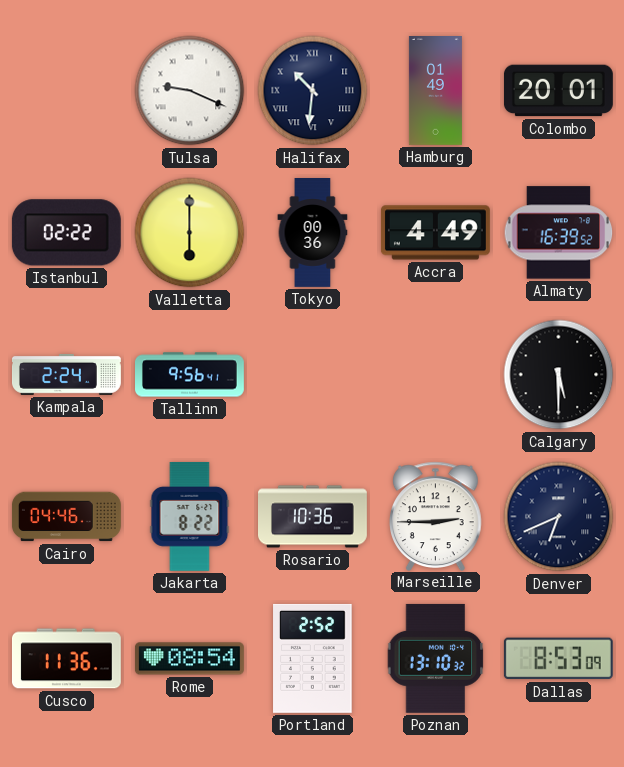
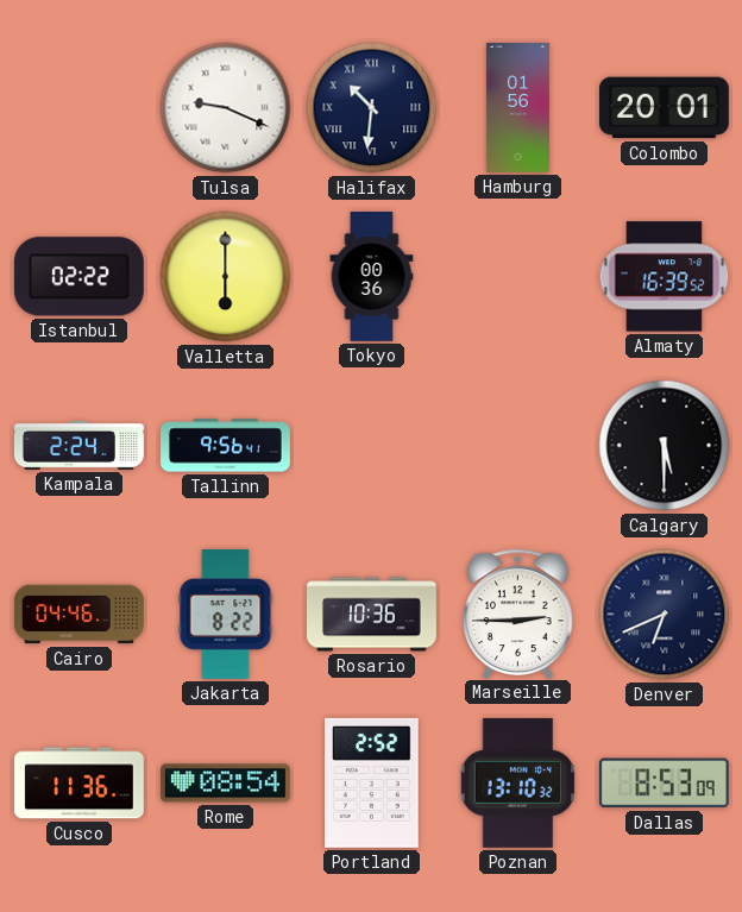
Hamburg: 01:49 -> 01:56
Accra: 4:49 -> none
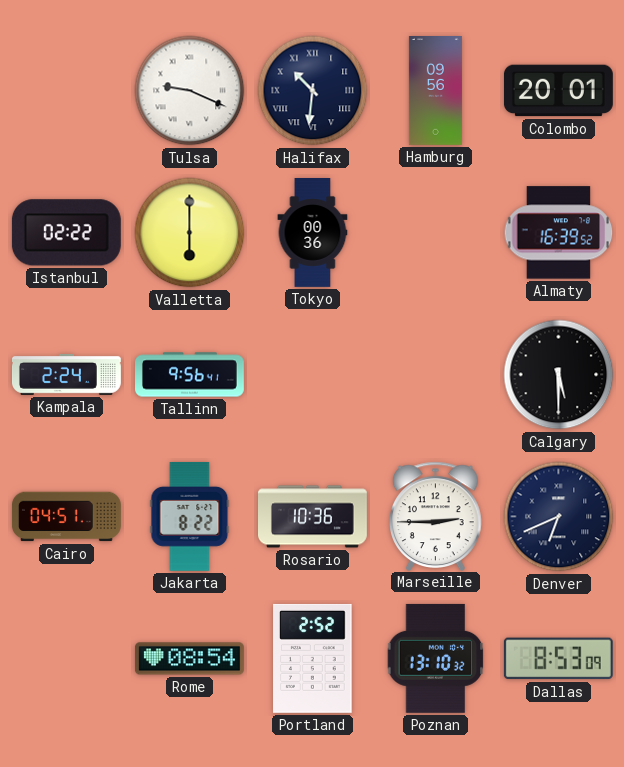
Hamburg: 01:56 -> 09:56
Cairo: 04:46 -> 04:51
Cusco: 11:36 -> none
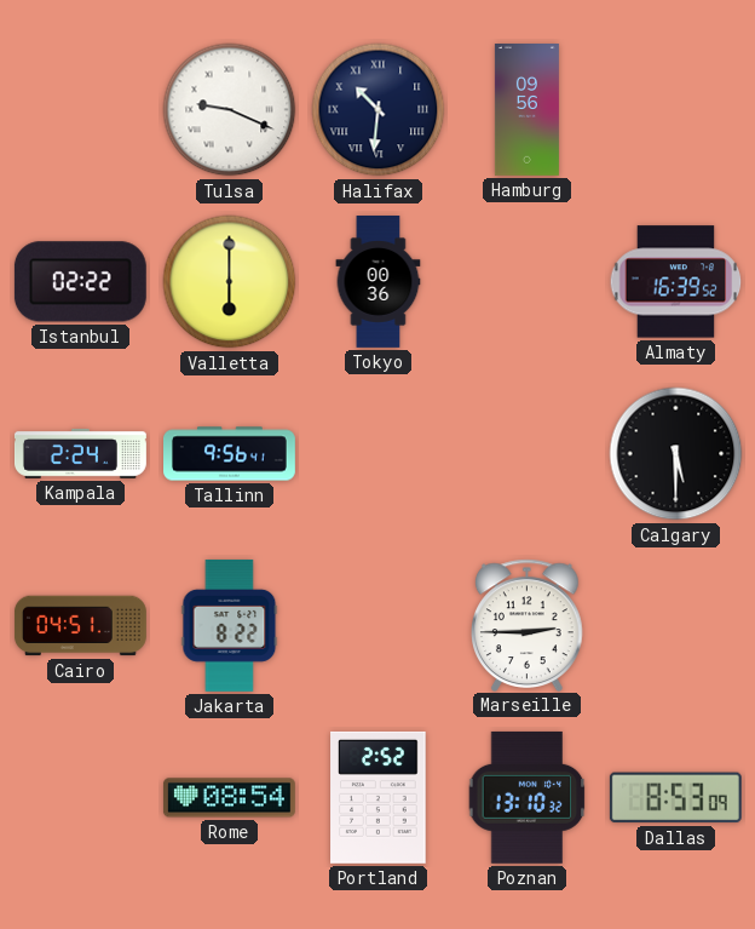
Colombo: 20:01 -> none
Rosario: 10:36 -> none
Denver: 6:41 -> none
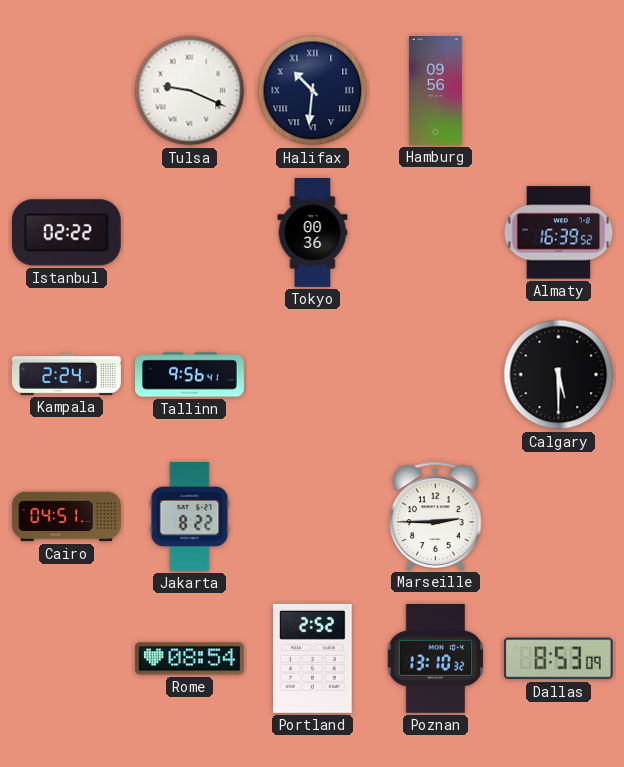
Valletta: 6:00 -> none
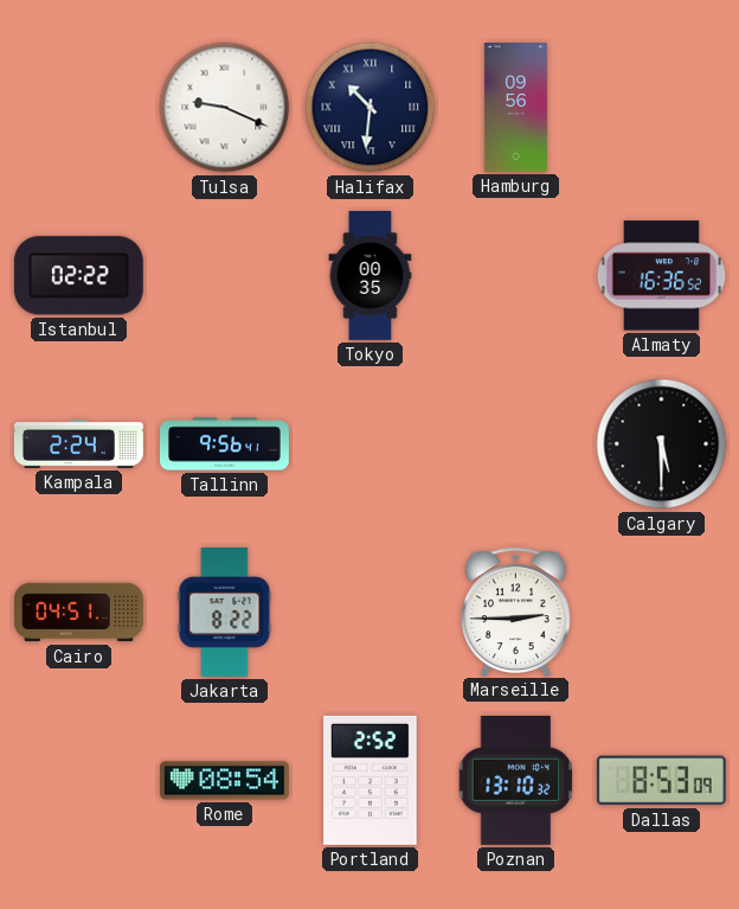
Tokyo: 00:36 -> 00:35
Almaty: 16:39 -> 16:36
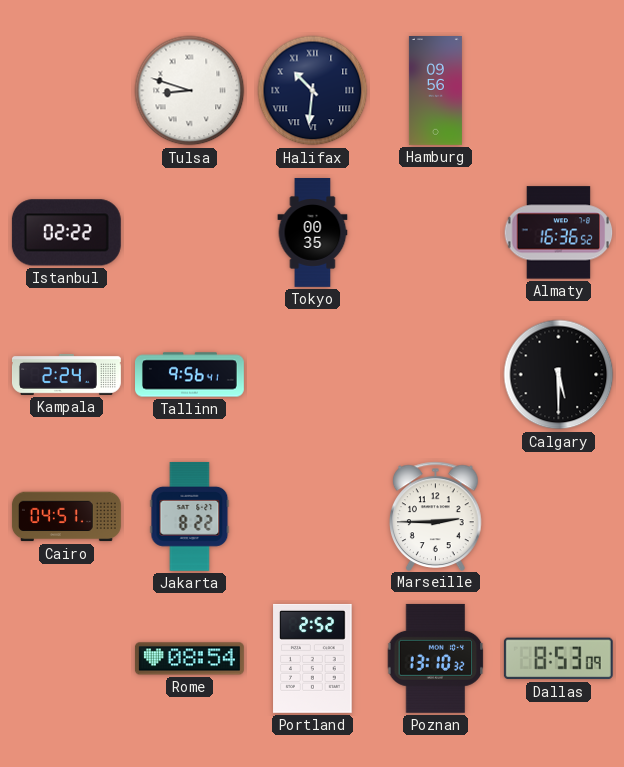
Tulsa: 9:19 -> 8:48
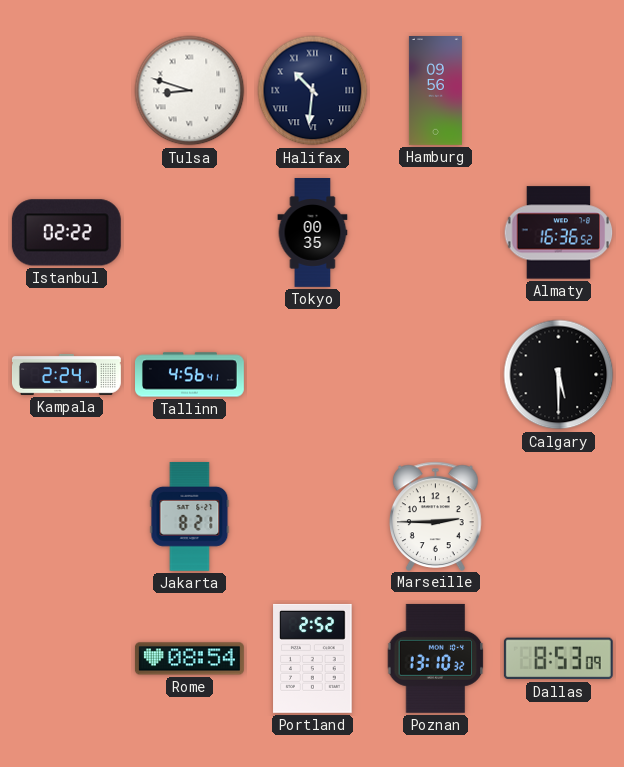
Tallinn: 9:56 -> 4:56
Cairo: 04:51 -> none
Jakarta: 8:22 -> 8:21
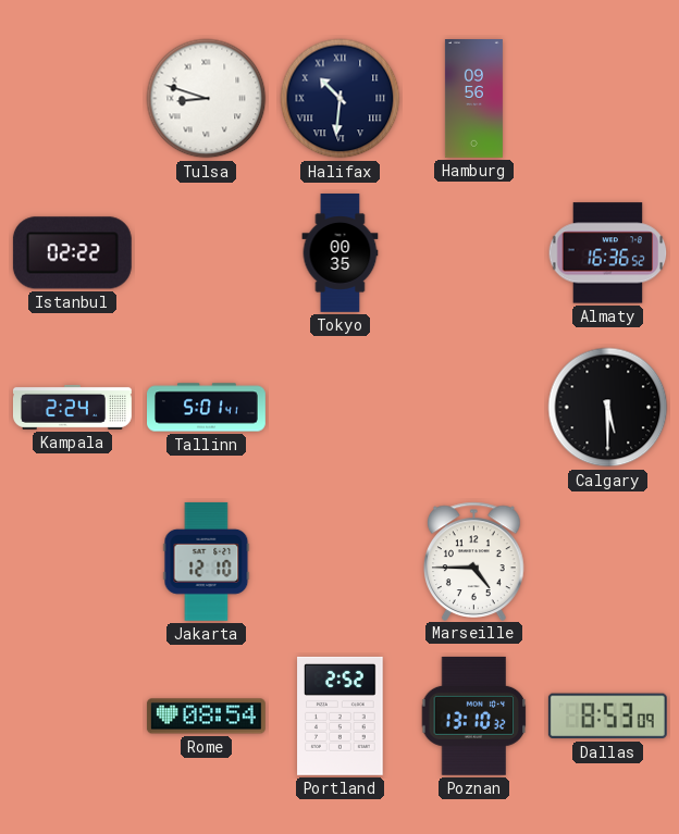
Tallinn: 4:56 -> 5:01
Jakarta: 8:21 -> 12:10
Marseille: 2:45 -> 4:45
